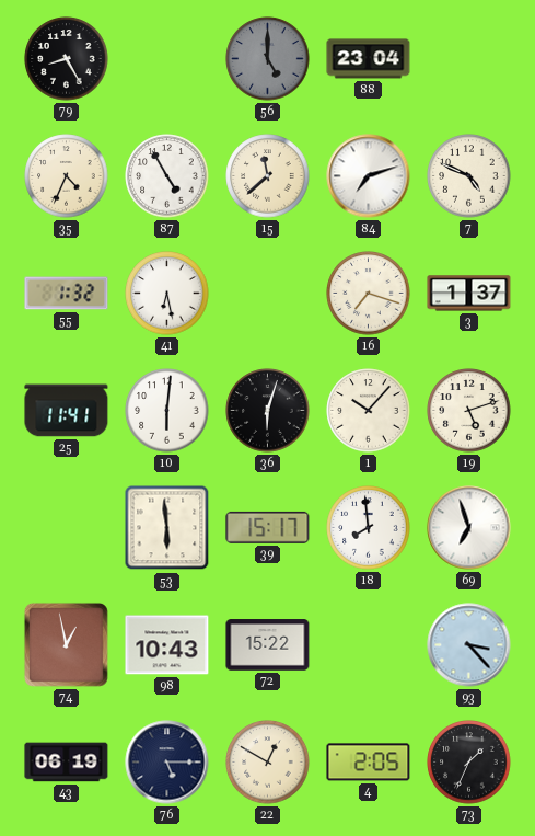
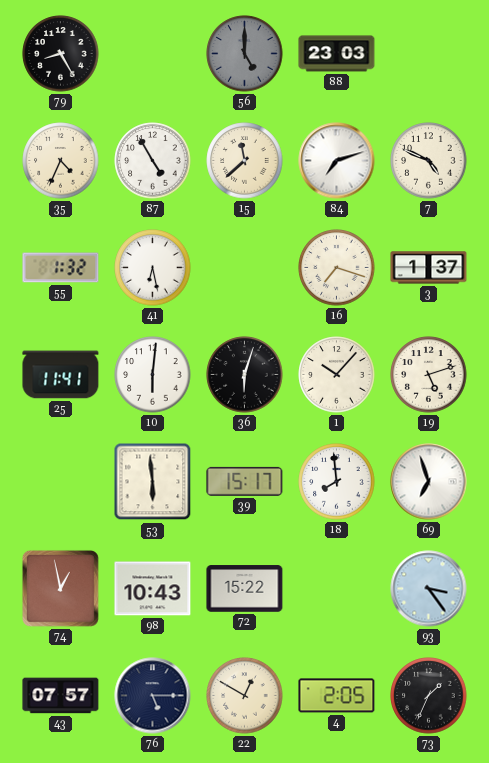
88: 23:04 -> 23:03
93: 3:23 -> 3:24
43: 06:19 -> 07:57
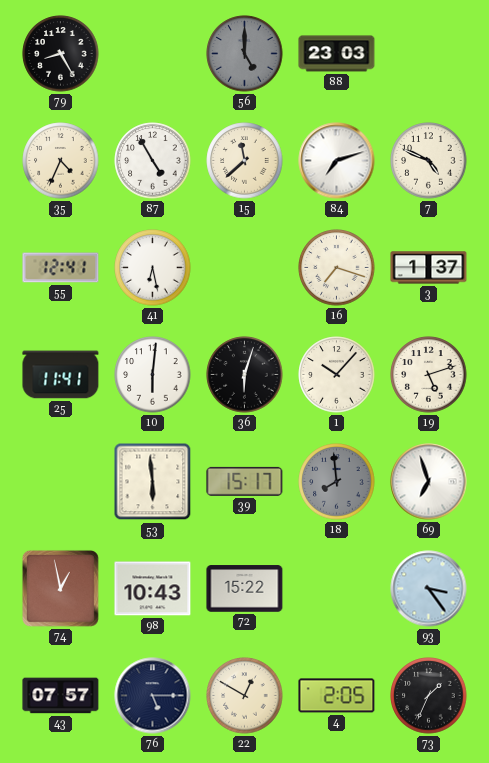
55: 1:32 -> 12:41
18 dial: white -> grey
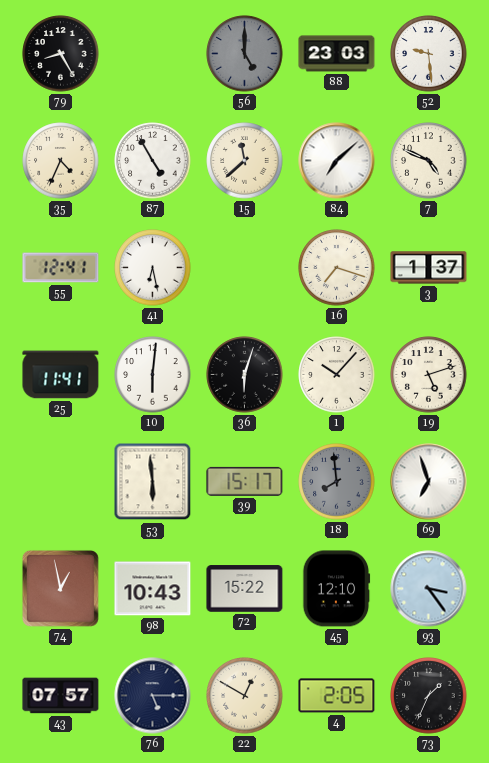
52: none -> 9:29
84: 7:12 -> 7:08
45: none -> 12:10
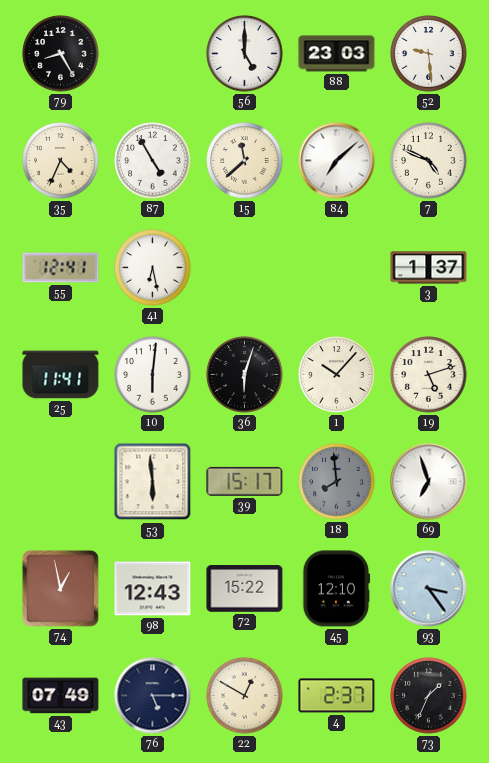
56 dial: grey -> white
16: 7:18 -> none
98: 10:43 -> 12:43
43: 07:57 -> 07:49
4: 2:05 -> 2:37
